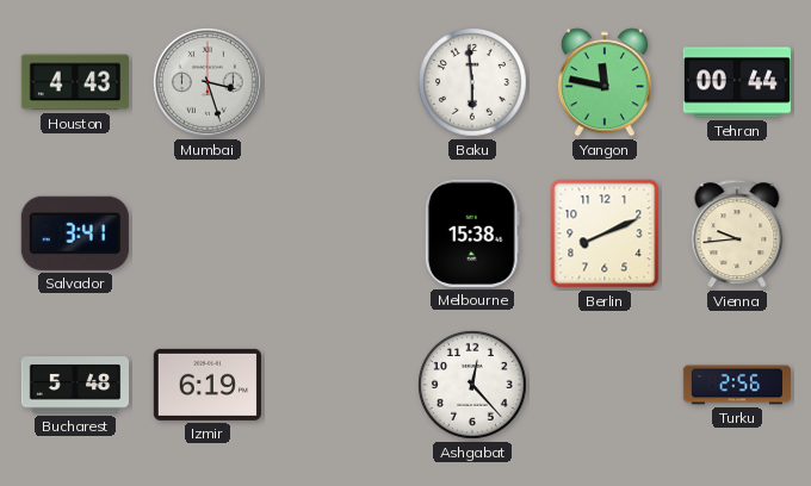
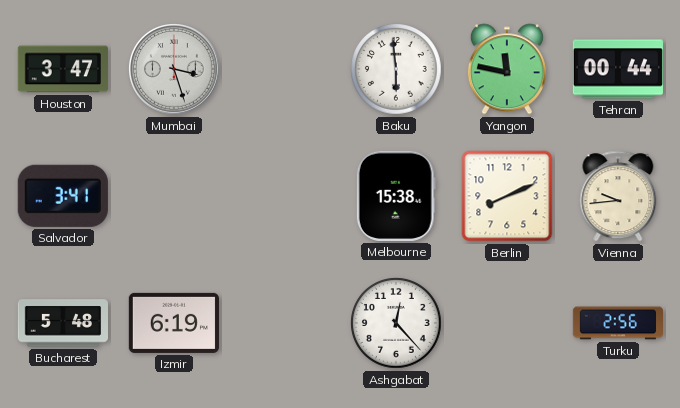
Houston: 4:43 -> 3:47
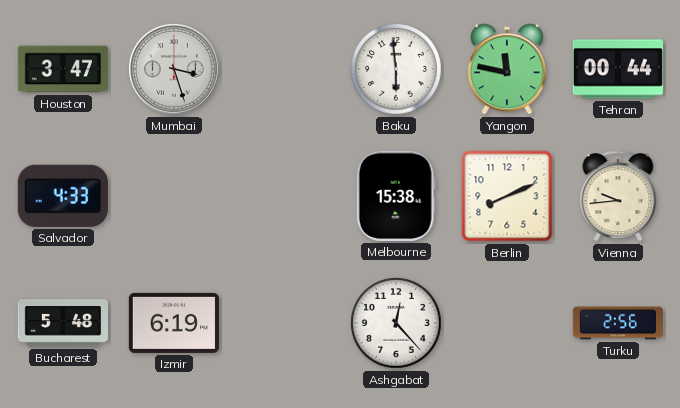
Salvador: 3:41 -> 4:33
